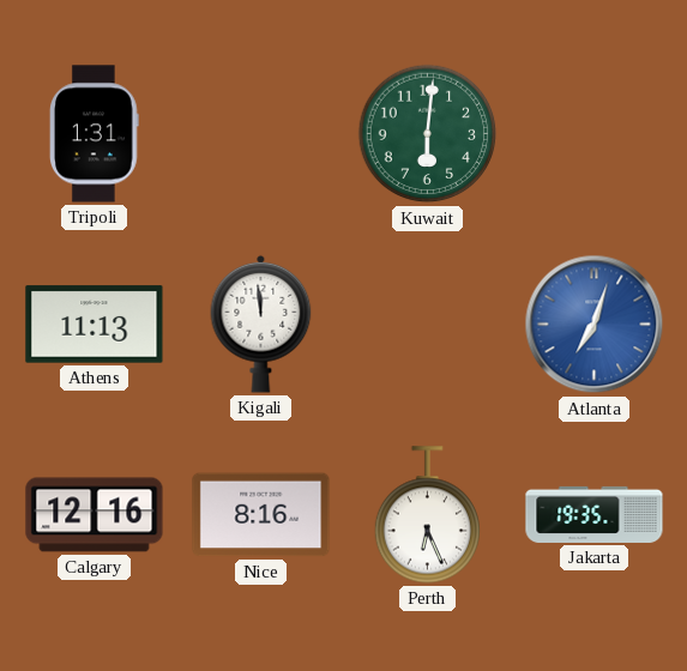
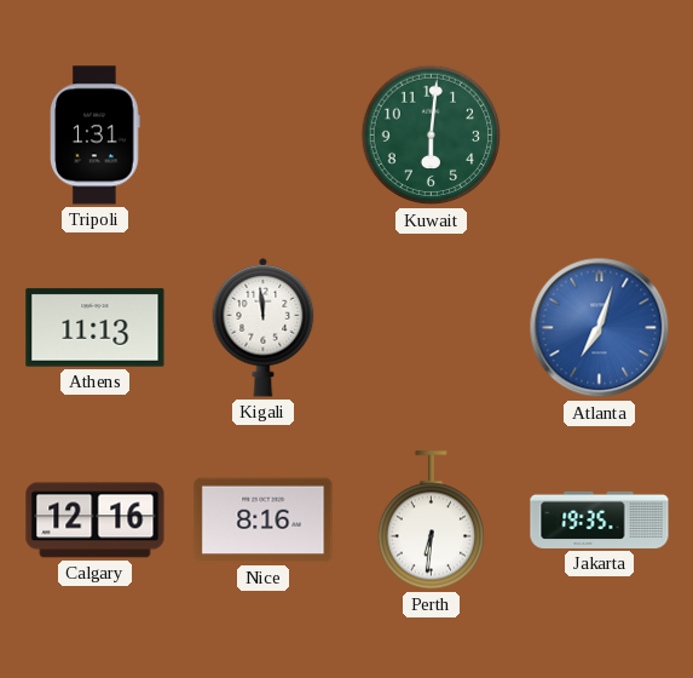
Perth: 6:26 -> 6:31
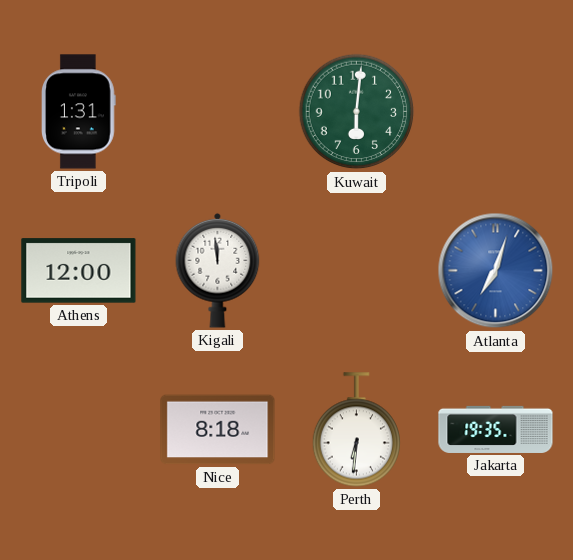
Athens: 11:13 -> 12:00
Calgary: 12:16 -> none
Nice: 8:16 -> 8:18
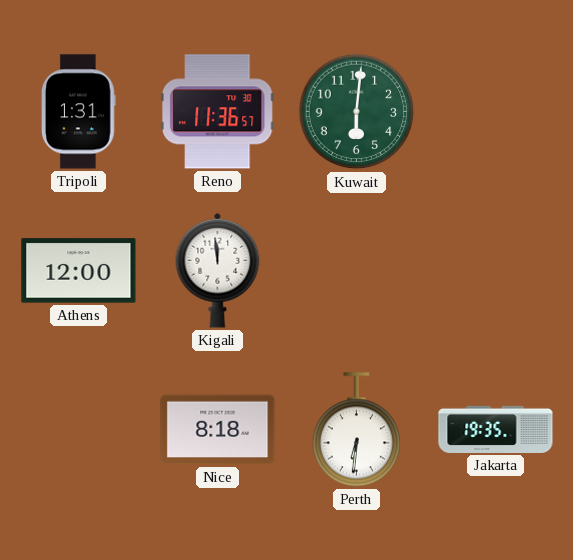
Reno: none -> 11:36
Atlanta: 7:03 -> none
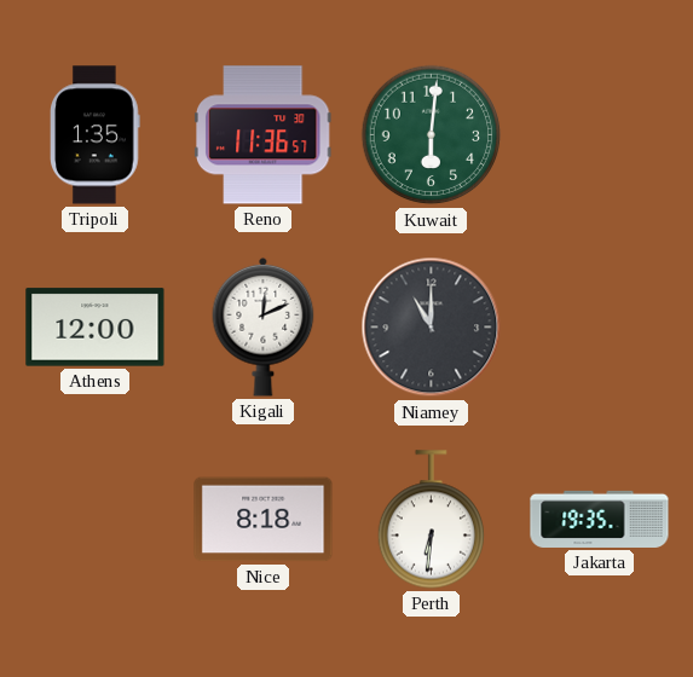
Tripoli: 1:31 -> 1:35
Kigali: 11:59 -> 12:11
Niamey: none -> 11:00
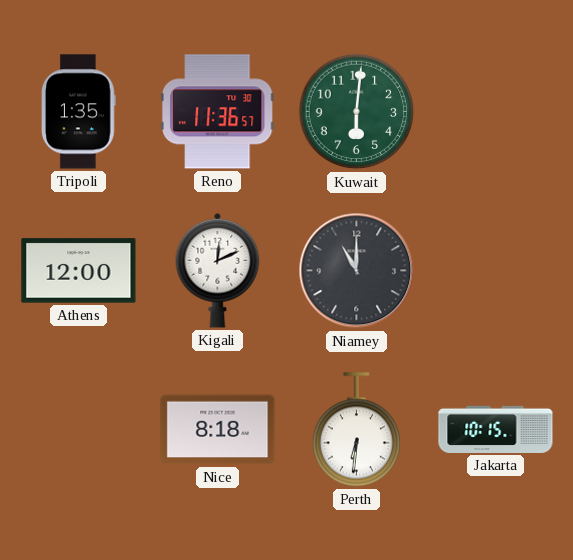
Jakarta: 19:35 -> 10:15
